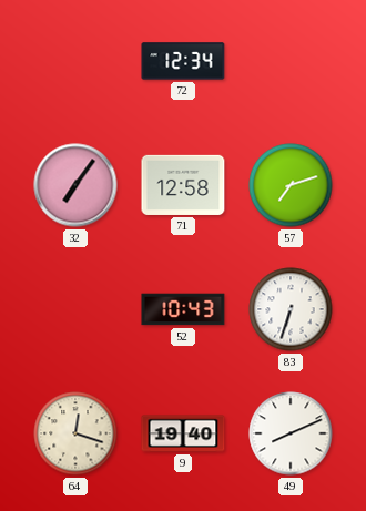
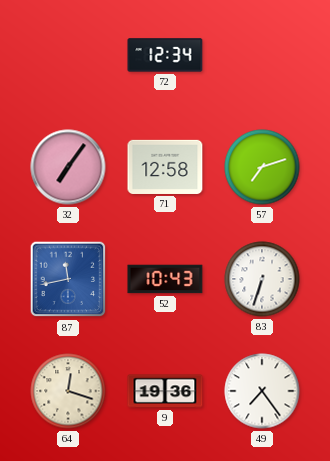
87: none -> 11:43
9: 19:40 -> 19:36
49: 8:11 -> 7:24
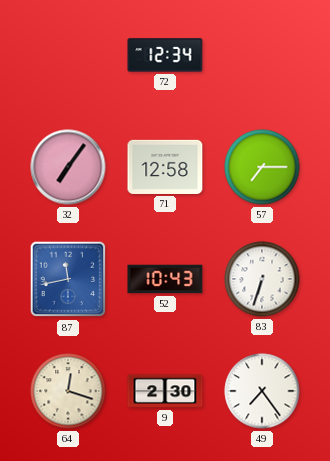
57: 7:12 -> 7:15
9: 19:36 -> 2:30
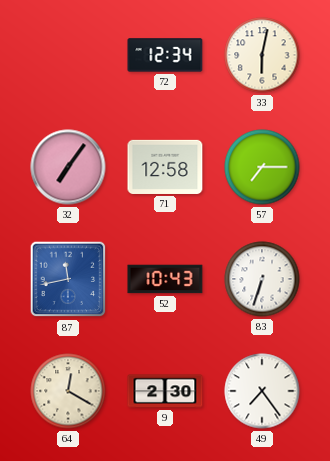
33: none -> 6:02
64: 12:18 -> 12:20
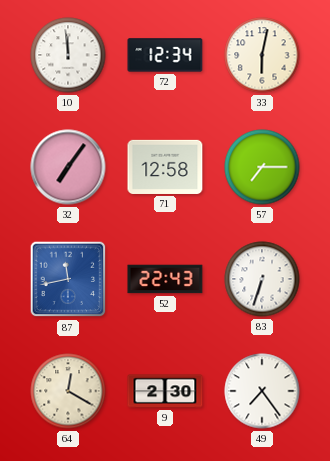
10: none -> 11:59
52: 10:43 -> 22:43
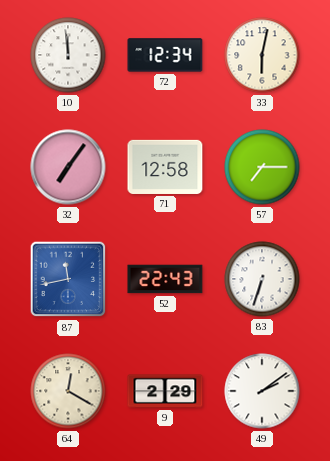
9: 2:30 -> 2:29
49: 7:24 -> 2:09
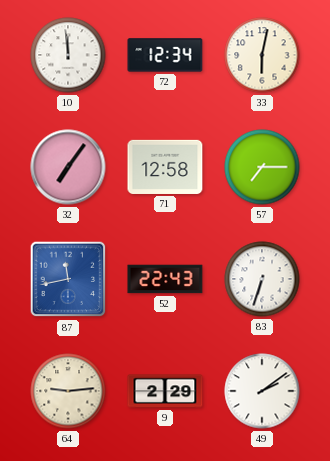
64: 12:20 -> 9:14
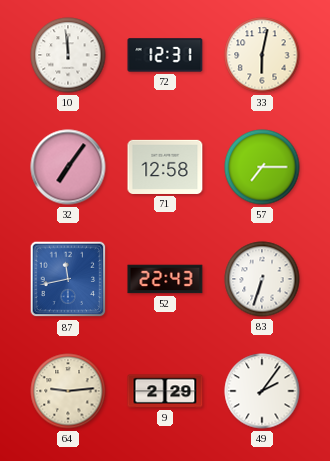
72: 12:34 -> 12:31
49: 2:09 -> 2:06
